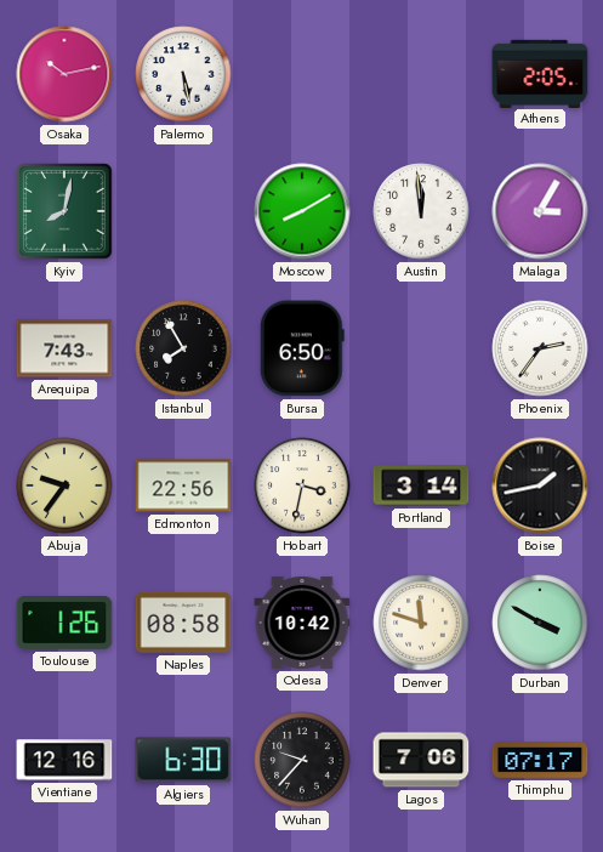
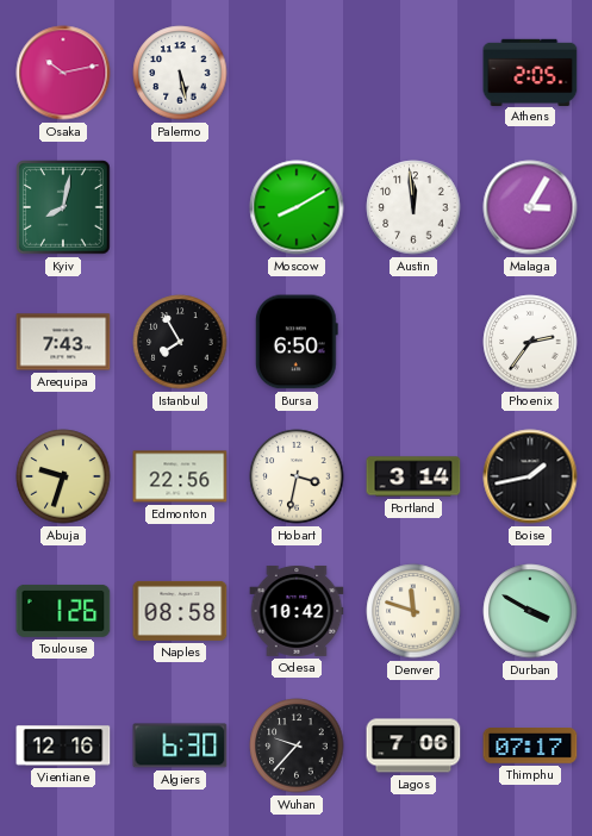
Abuja: 9:36 -> 9:33
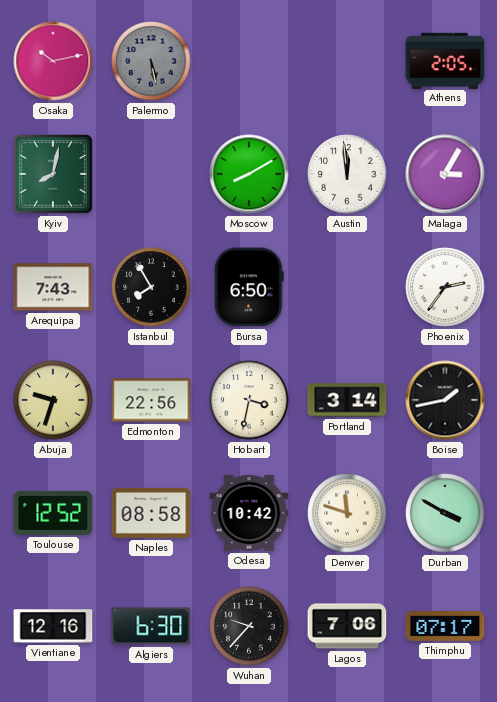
Palermo dial: white -> grey
Toulouse: 1:26 -> 12:52
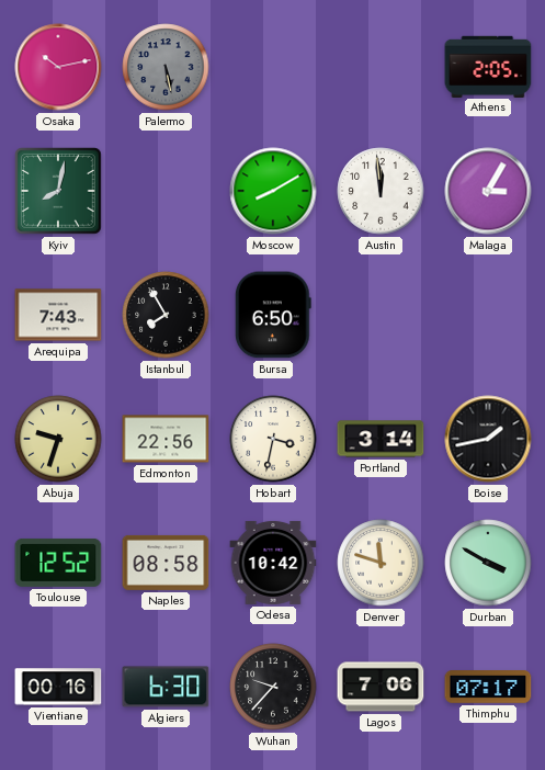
Phoenix: 2:36 -> none
Vientiane: 12:16 -> 00:16
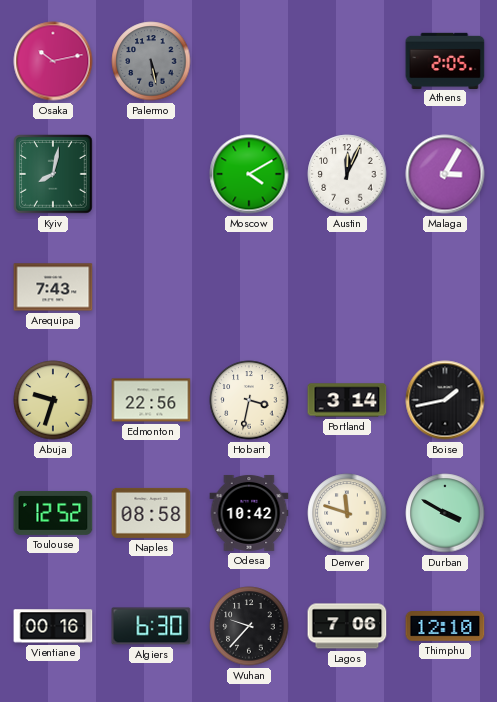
Moscow: 8:10 -> 4:10
Austin: 11:59 -> 12:04
Istanbul: 7:55 -> none
Bursa: 6:50 -> none
Thimphu: 07:17 -> 12:10
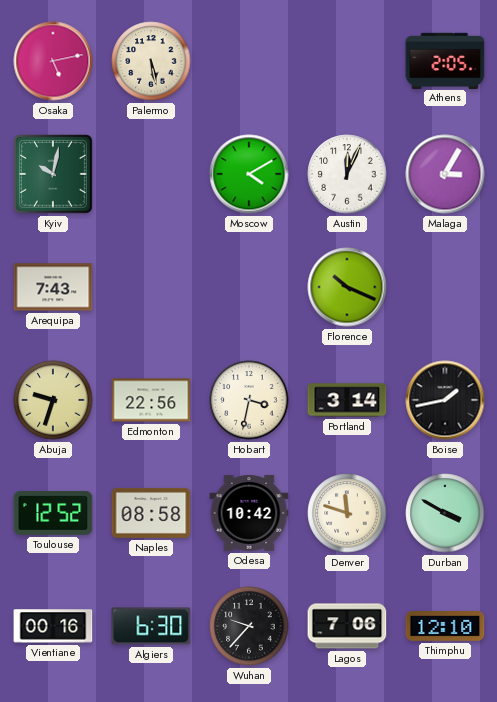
Osaka: 10:13 -> 5:13
Palermo dial: grey -> cream
Kyiv: 8:02 -> 10:02
Florence: none -> 10:19
